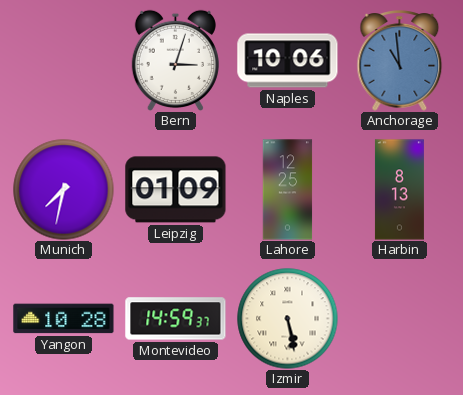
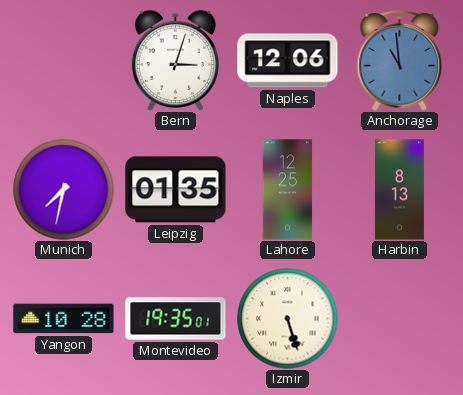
Naples: 10:06 -> 12:06
Leipzig: 01:09 -> 01:35
Montevideo: 14:59 -> 19:35
Izmir: 5:28 -> 5:27
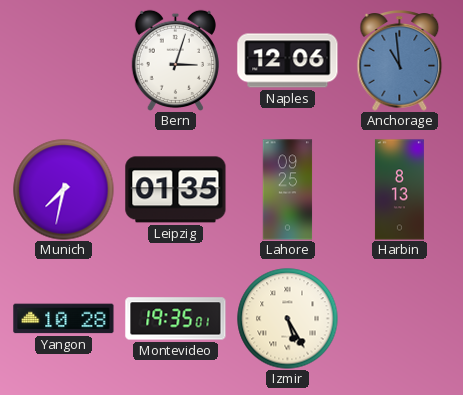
Lahore: 12:25 -> 09:25
Izmir: 5:27 -> 5:25
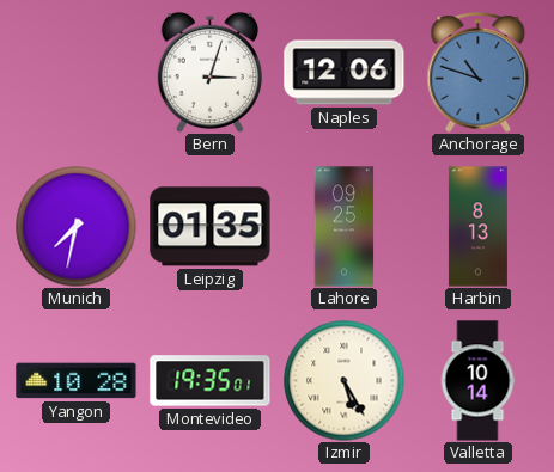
Anchorage: 10:59 -> 10:48
Valletta: none -> 10:14
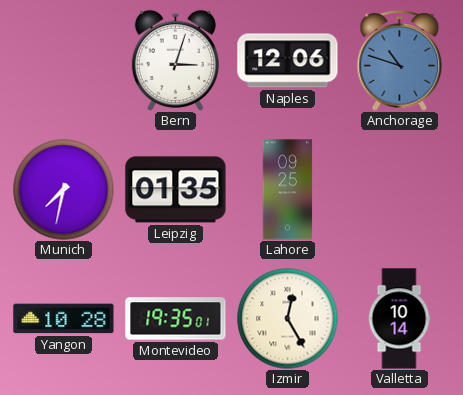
Harbin: 8:13 -> none
Izmir: 5:25 -> 12:25
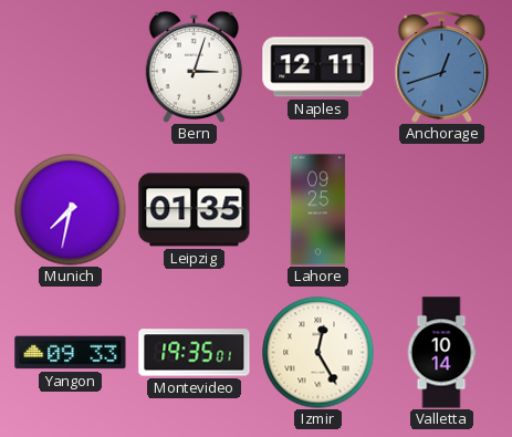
Naples: 12:06 -> 12:11
Anchorage: 10:48 -> 12:42
Yangon: 10:28 -> 09:33
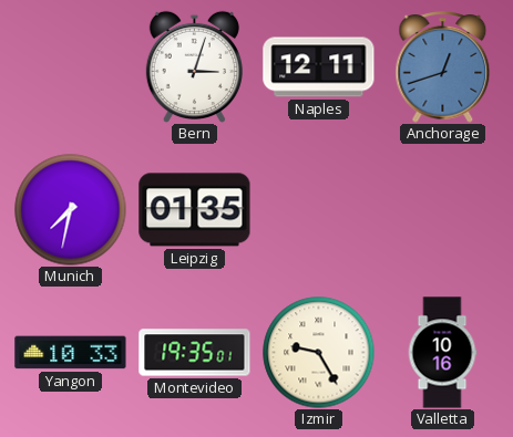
Lahore: 09:25 -> none
Yangon: 09:33 -> 10:33
Izmir: 12:25 -> 9:25
Valletta: 10:14 -> 10:16
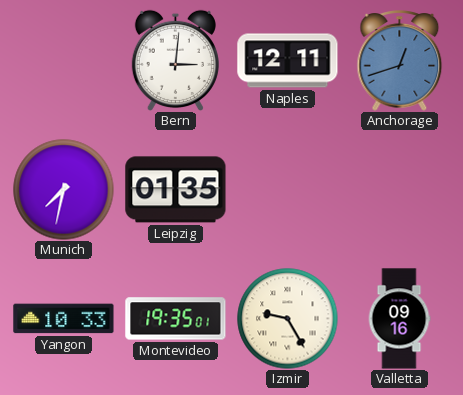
Bern: 3:03 -> 3:01
Valletta: 10:16 -> 09:16
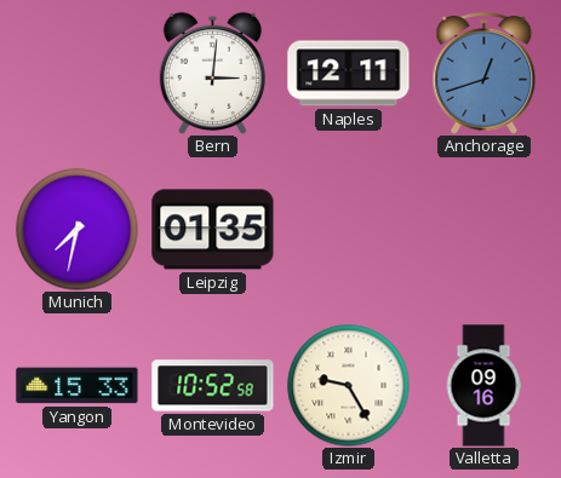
Yangon: 10:33 -> 15:33
Montevideo: 19:35 -> 10:52
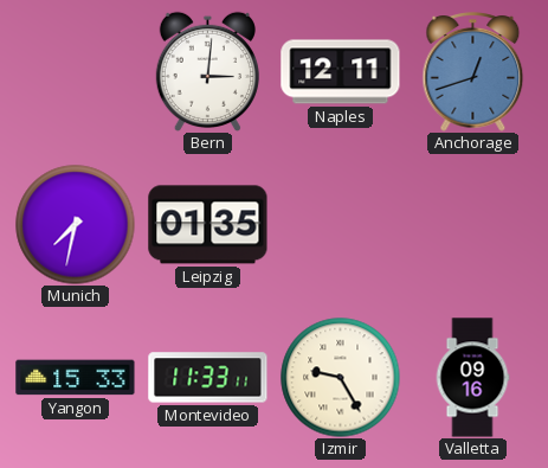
Montevideo: 10:52 -> 11:33
